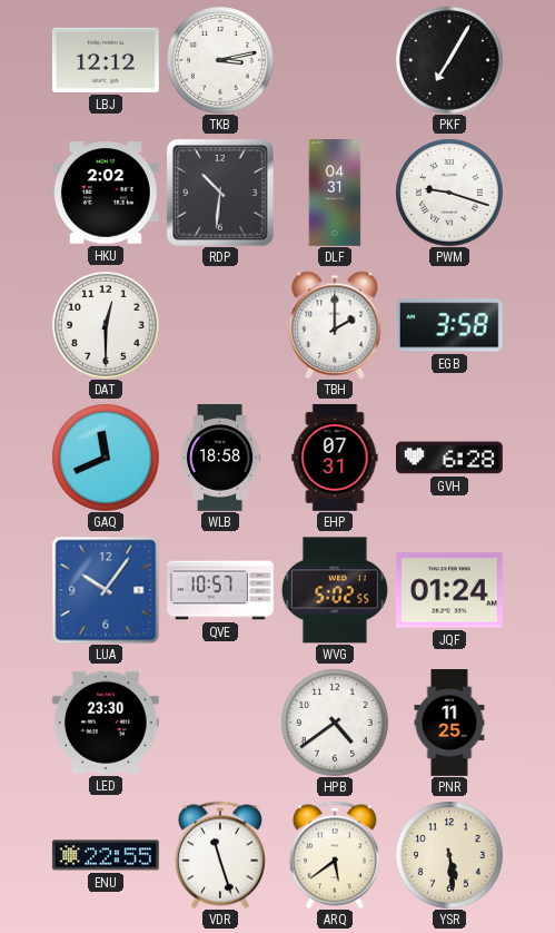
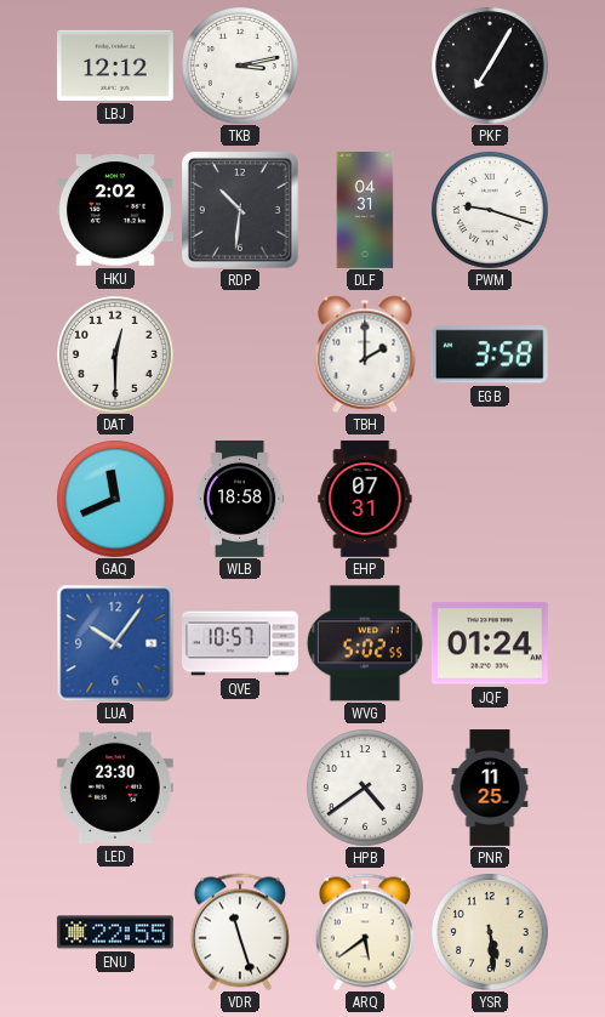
GVH: 6:28 -> none
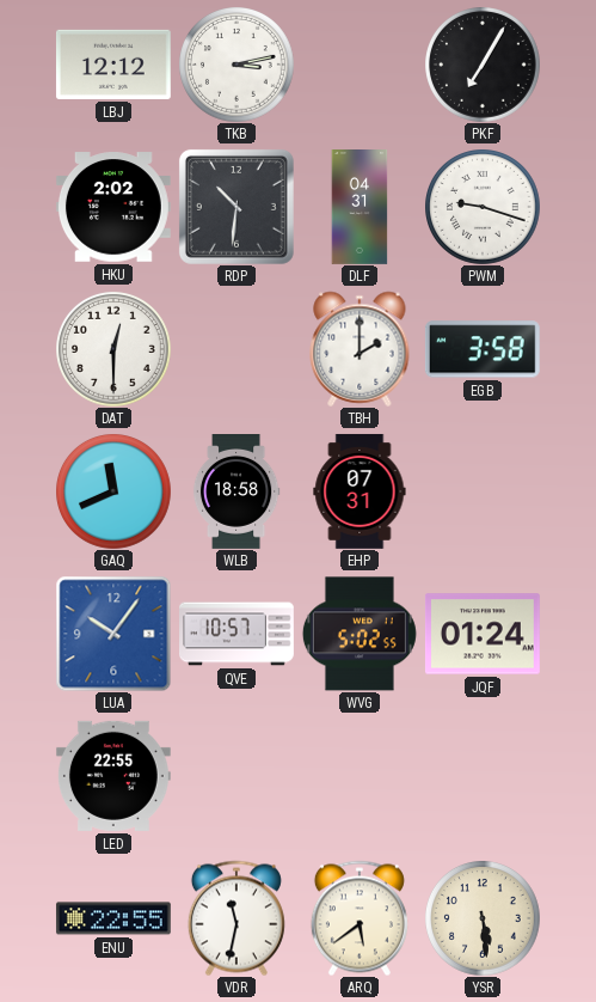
LED: 23:30 -> 22:55
HPB: 4:39 -> none
PNR: 11:25 -> none
VDR: 11:27 -> 11:32
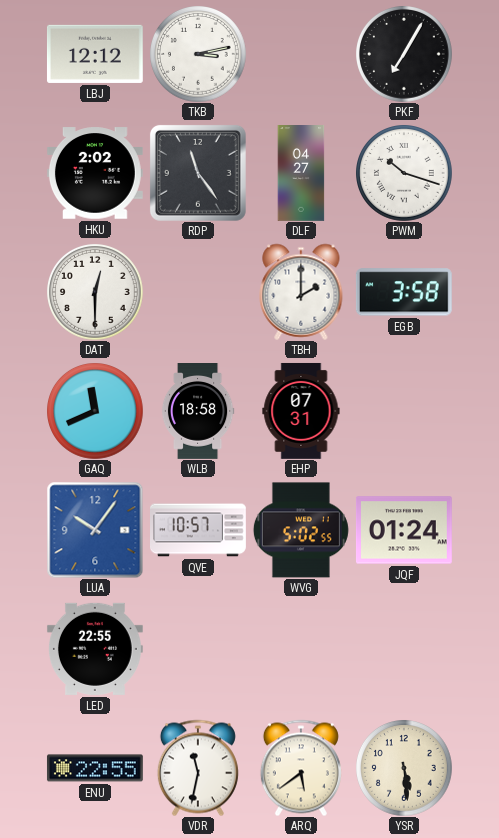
RDP: 10:31 -> 11:24
DLF: 04:31 -> 04:27
PWM: 9:18 -> 10:18
